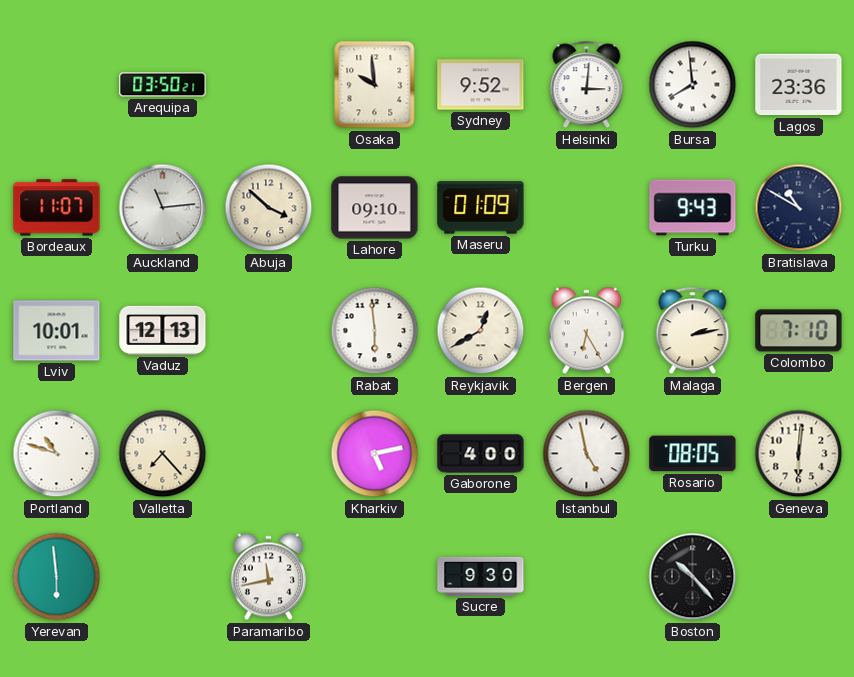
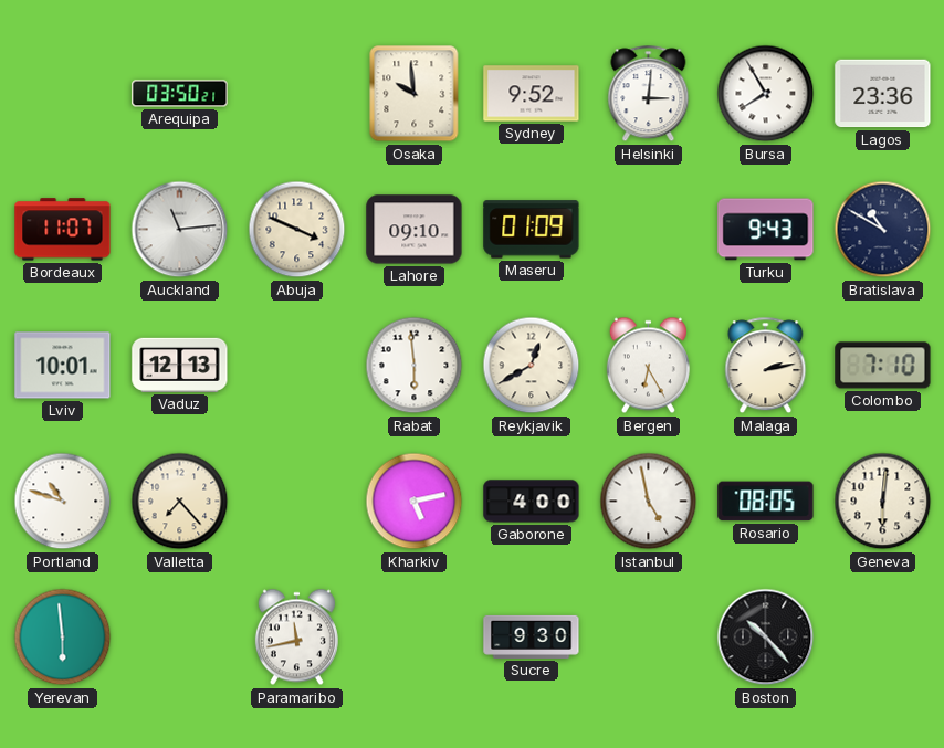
Bursa: 7:59 -> 7:55
Abuja: 3:52 -> 3:49
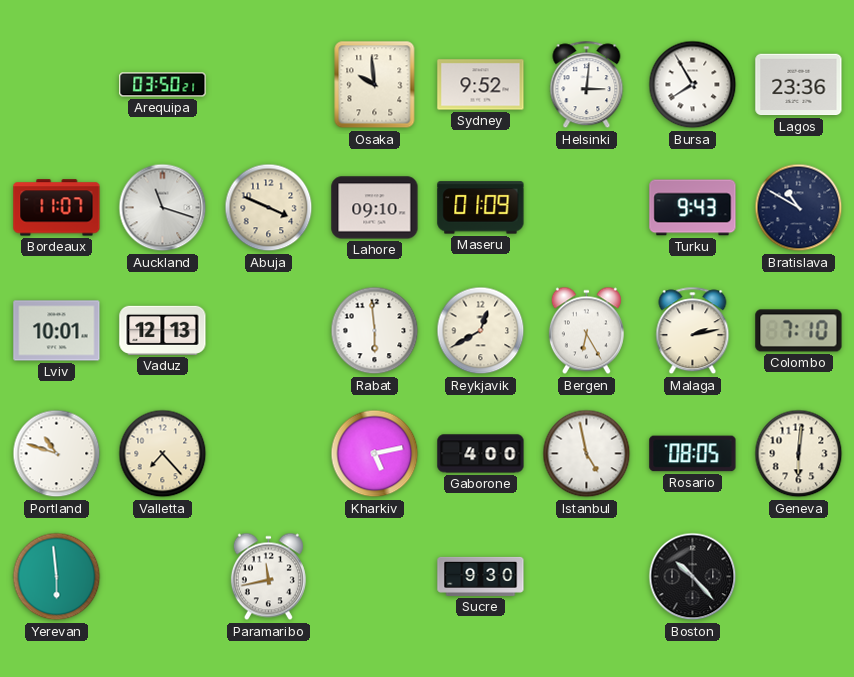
Auckland: 11:14 -> 11:18
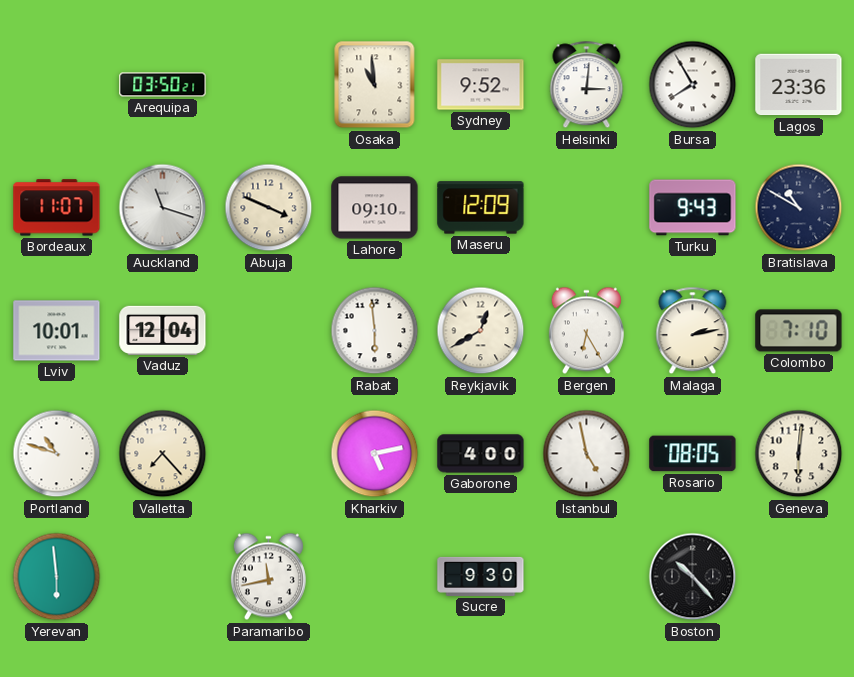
Osaka: 9:59 -> 10:59
Maseru: 01:09 -> 12:09
Vaduz: 12:13 -> 12:04
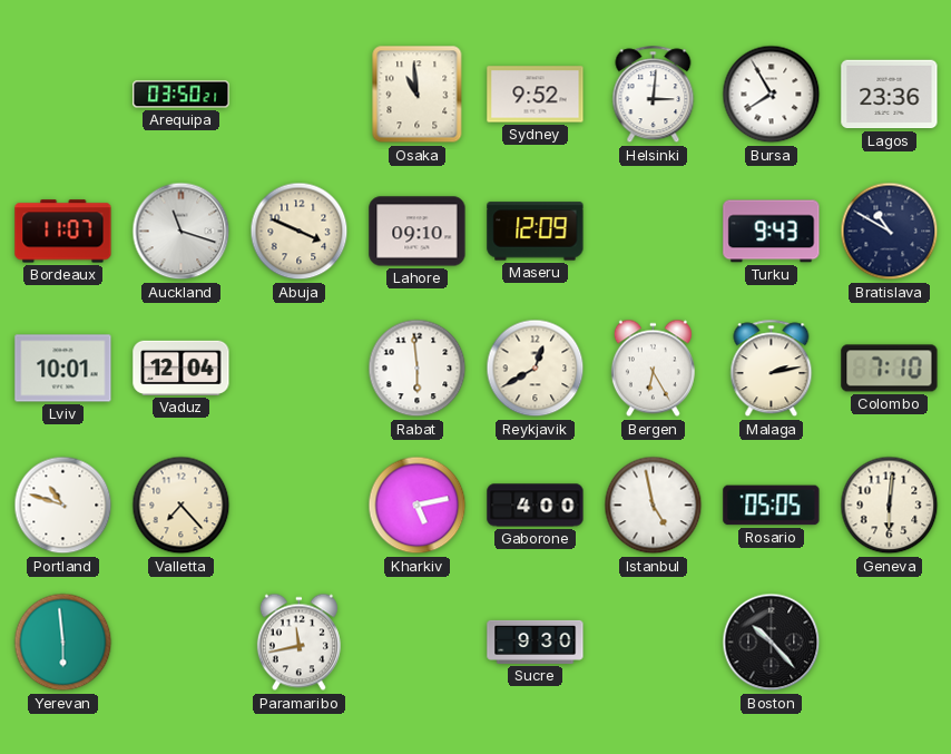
Rosario: 08:05 -> 05:05
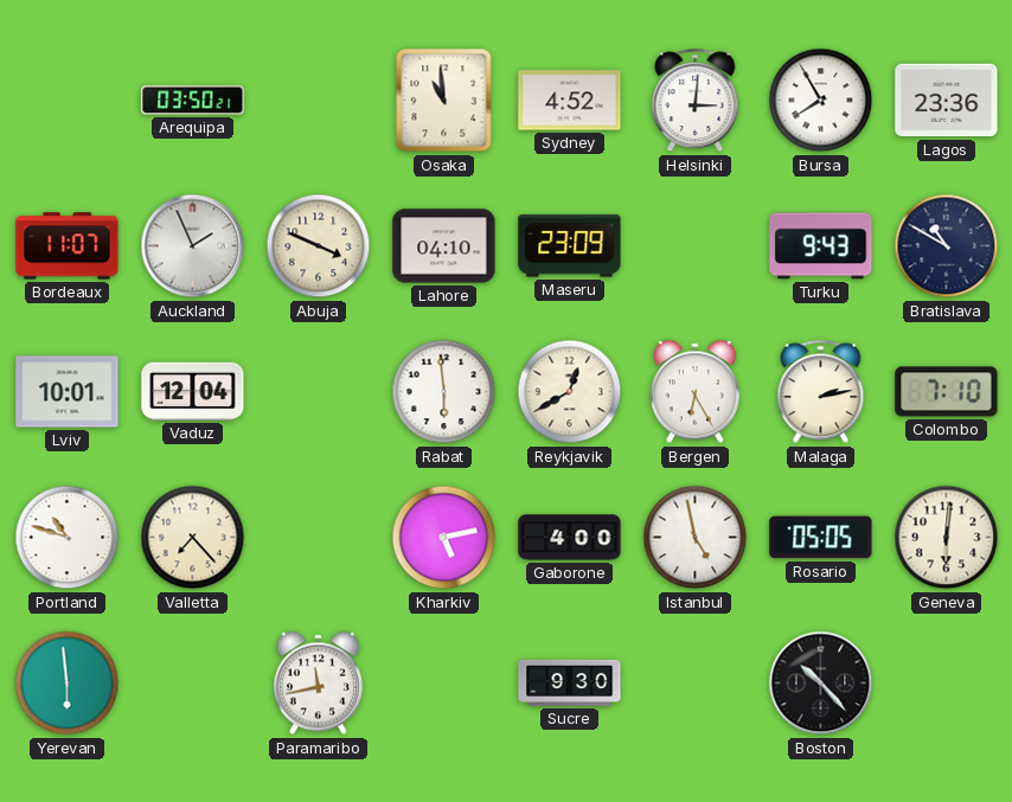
Sydney: 9:52 -> 4:52
Auckland: 11:18 -> 1:56
Lahore: 09:10 -> 04:10
Maseru: 12:09 -> 23:09
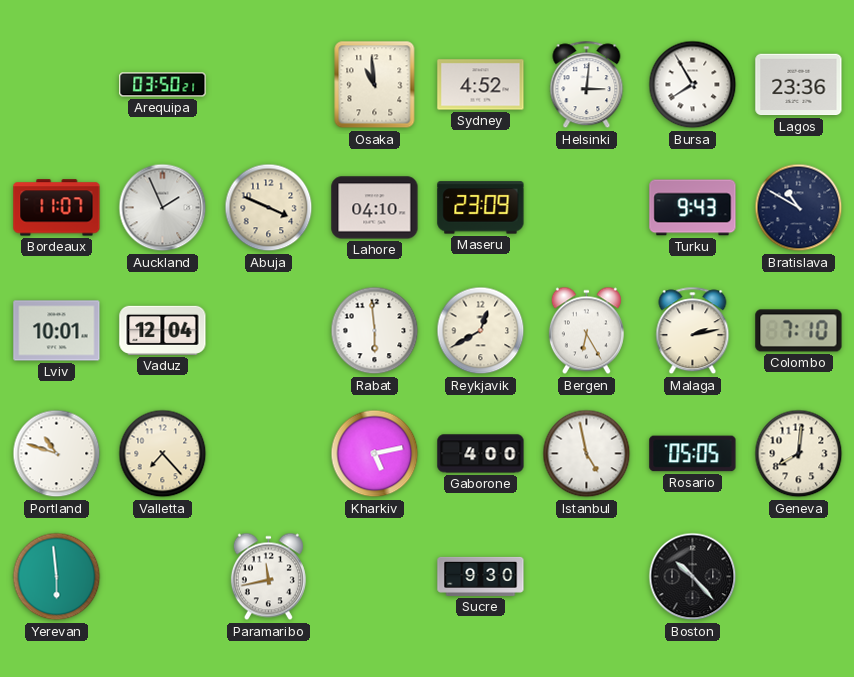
Geneva: 6:01 -> 8:01
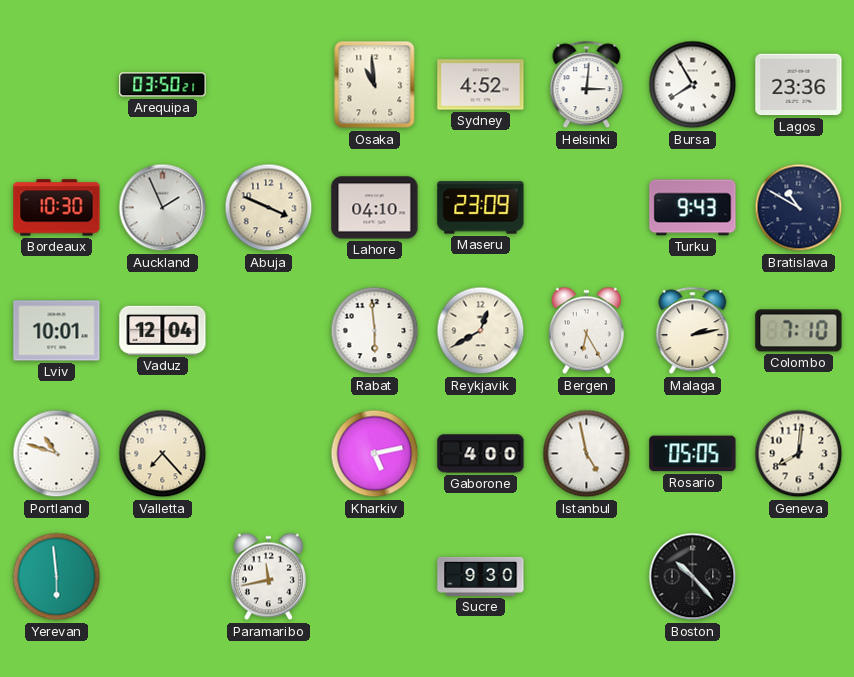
Bordeaux: 11:07 -> 10:30
